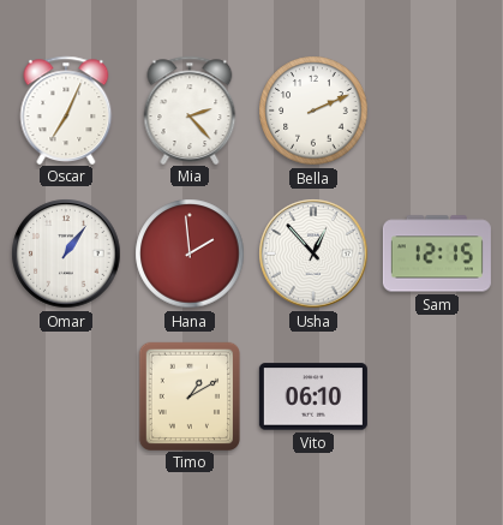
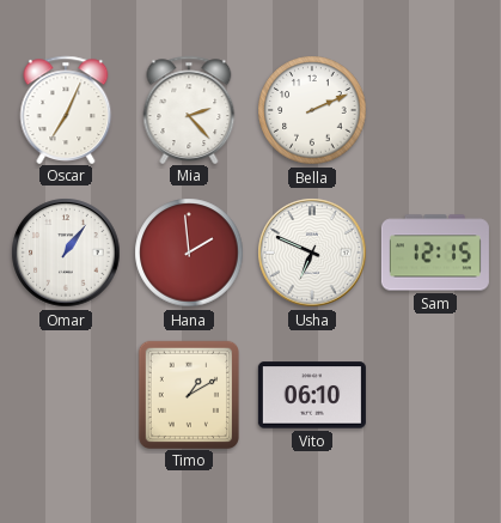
Usha: 12:53 -> 6:49
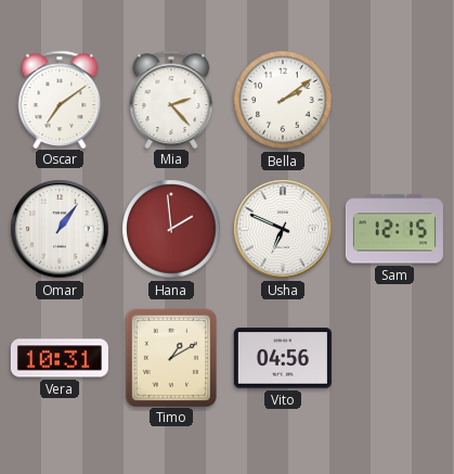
Oscar: 7:04 -> 7:09
Bella: 2:11 -> 2:09
Vera: none -> 10:31
Vito: 06:10 -> 04:56
